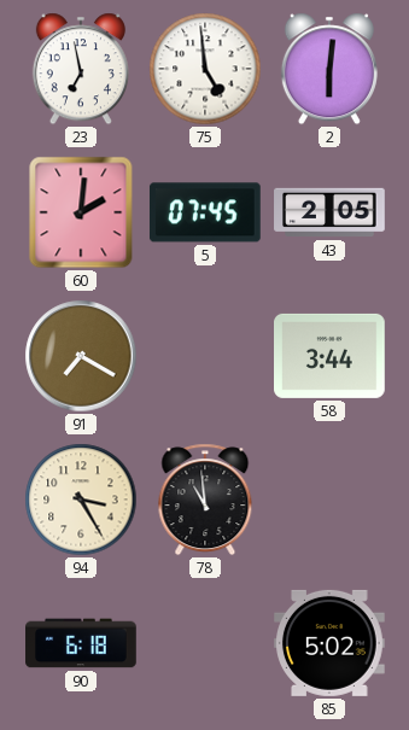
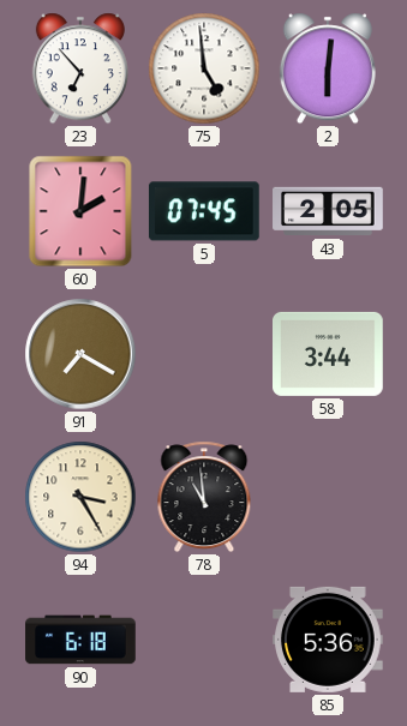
23: 6:58 -> 6:53
85: 5:02 -> 5:36
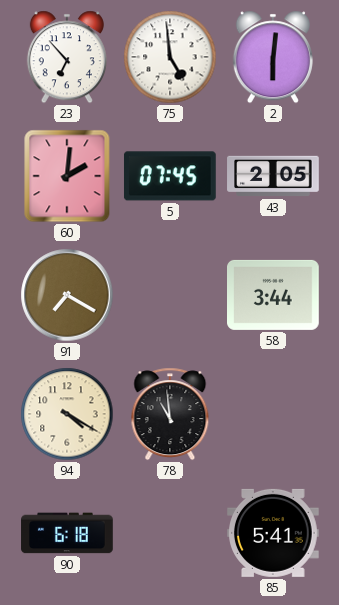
94: 3:25 -> 4:20
85: 5:36 -> 5:41
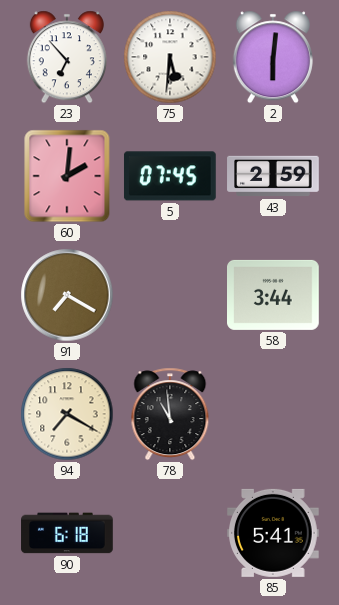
75: 4:59 -> 5:31
43: 2:05 -> 2:59
94: 4:20 -> 7:20
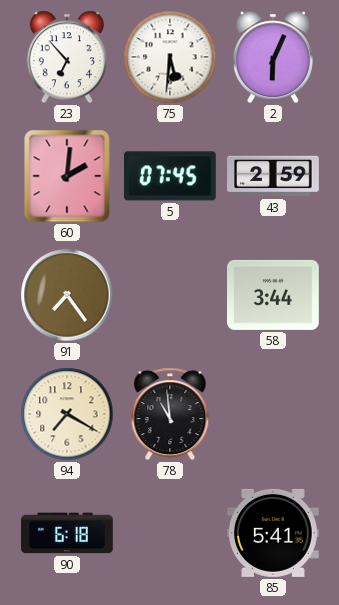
2: 6:01 -> 6:04
91: 7:20 -> 7:24
